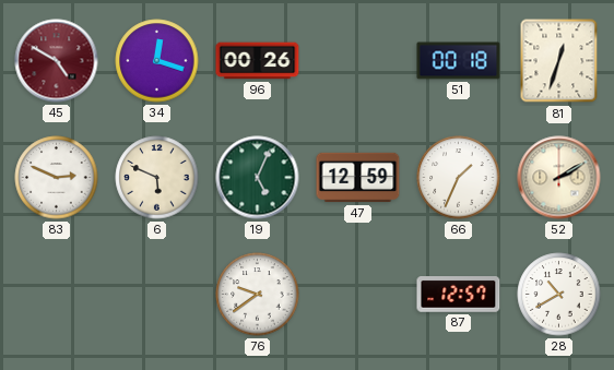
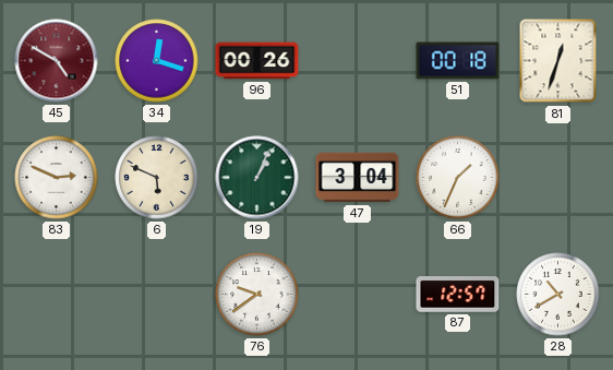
19: 5:04 -> 1:04
47: 12:59 -> 3:04
52: 2:10 -> none
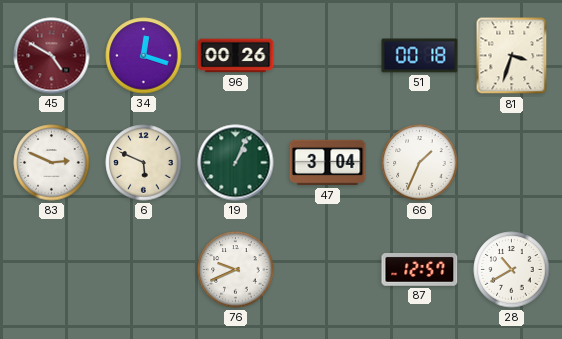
81: 12:33 -> 3:33
76: 9:39 -> 9:41
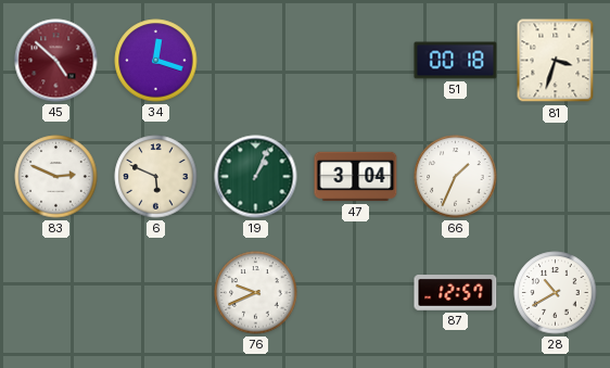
45: 4:50 -> 4:52
96: 00:26 -> none
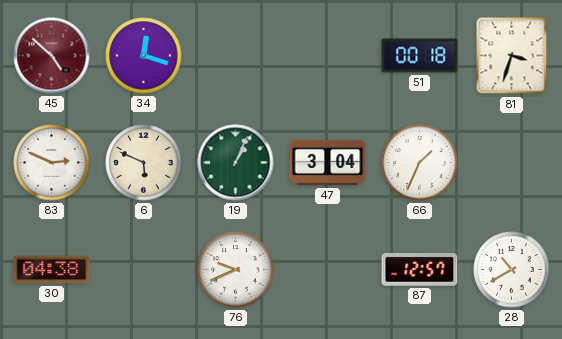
30: none -> 04:38
